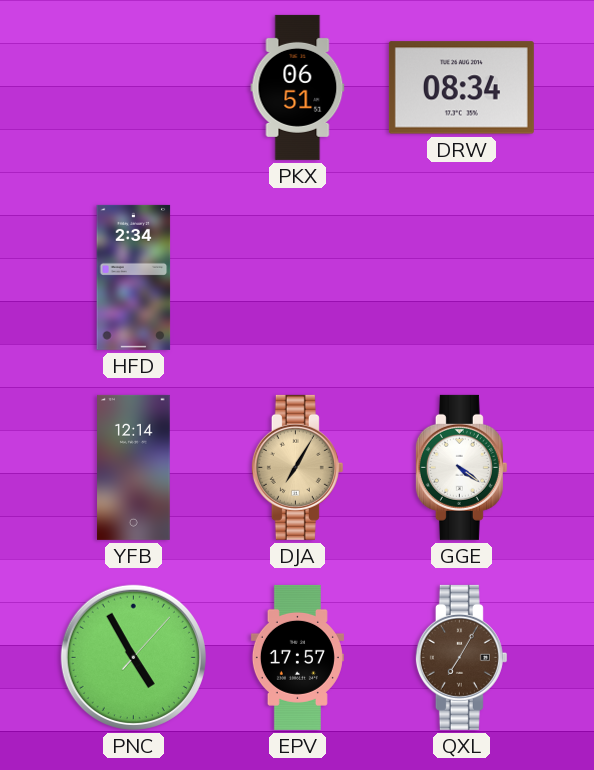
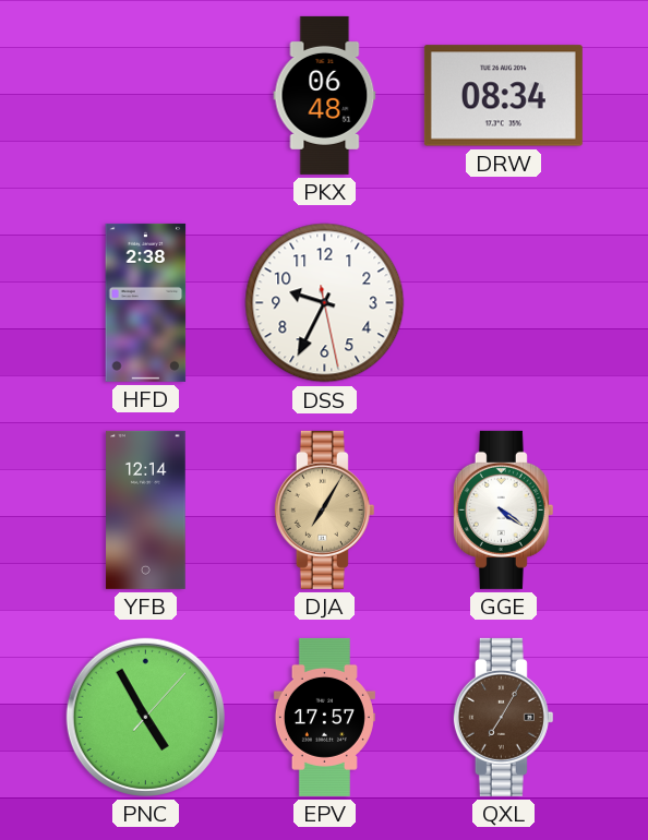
PKX: 06:51 -> 06:48
HFD: 2:34 -> 2:38
DSS: none -> 9:34
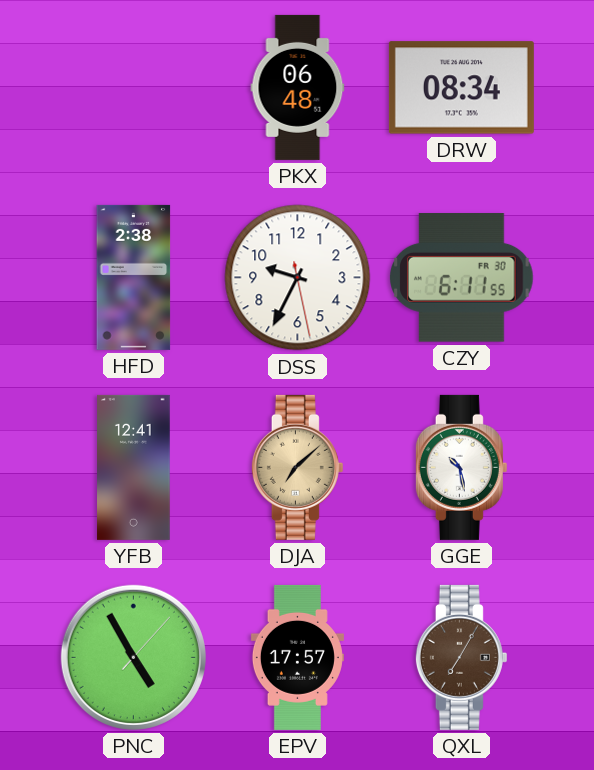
CZY: none -> 6:11
YFB: 12:14 -> 12:41
DJA: 7:05 -> 7:08
GGE: 4:21 -> 10:28
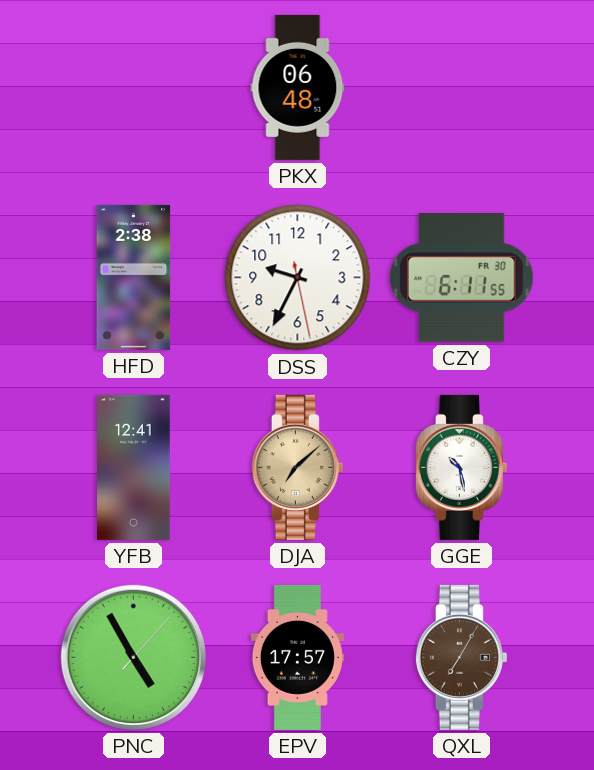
DRW: 08:34 -> none
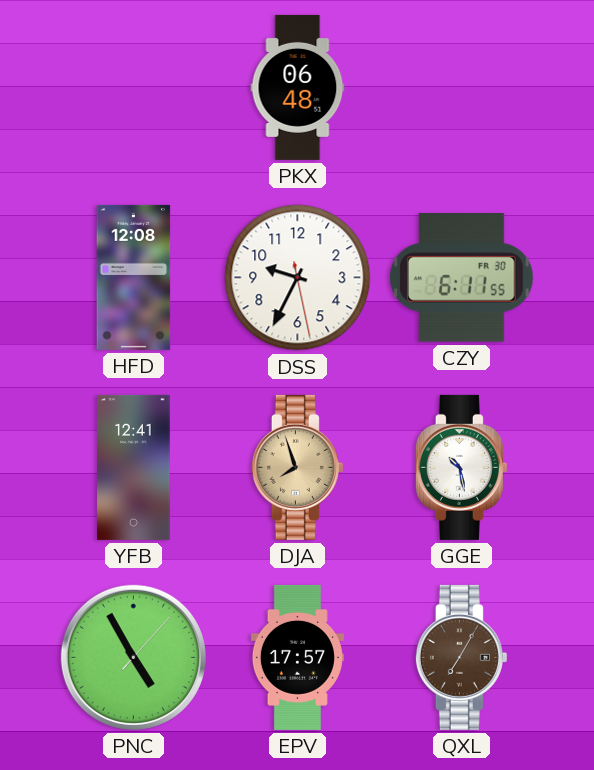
HFD: 2:38 -> 12:08
DJA: 7:08 -> 7:57
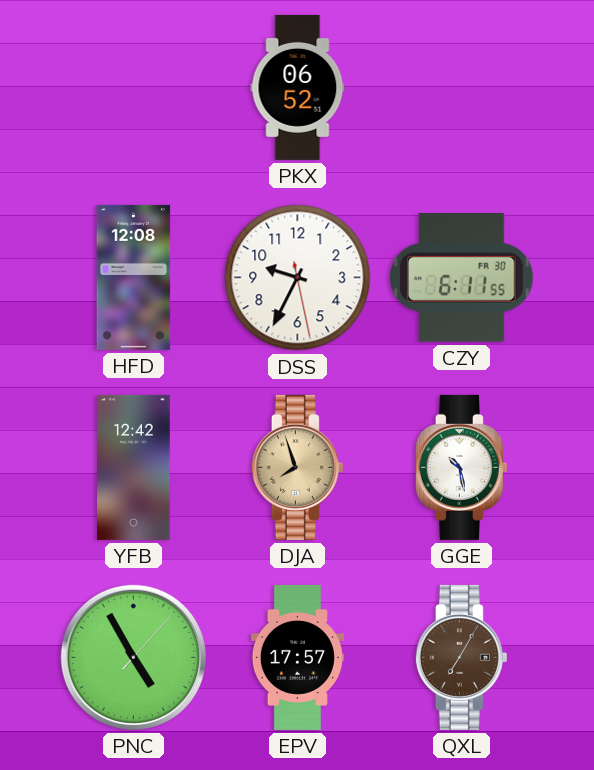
PKX: 06:48 -> 06:52
YFB: 12:41 -> 12:42
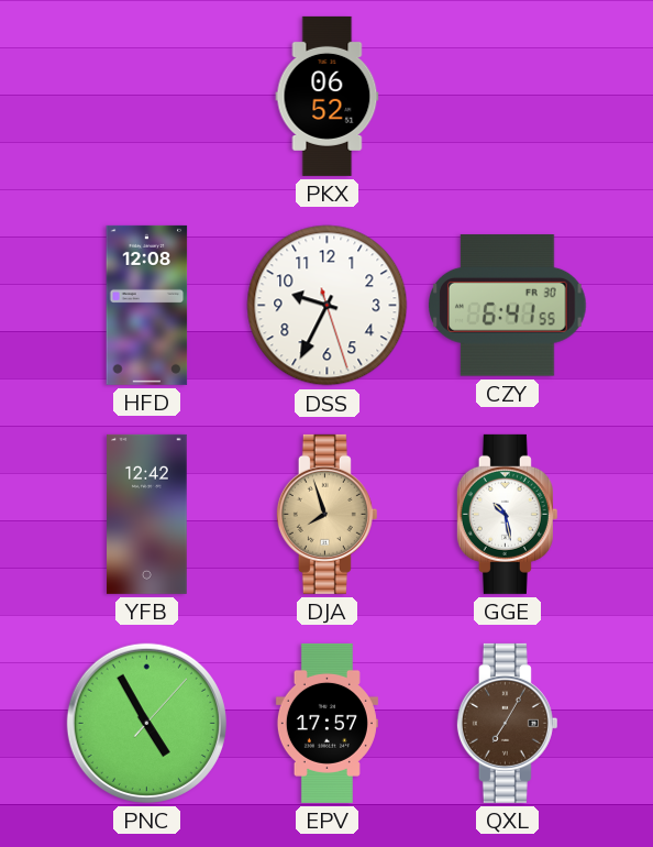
DSS: 9:34:28 -> 9:34:27
CZY: 6:11 -> 6:41
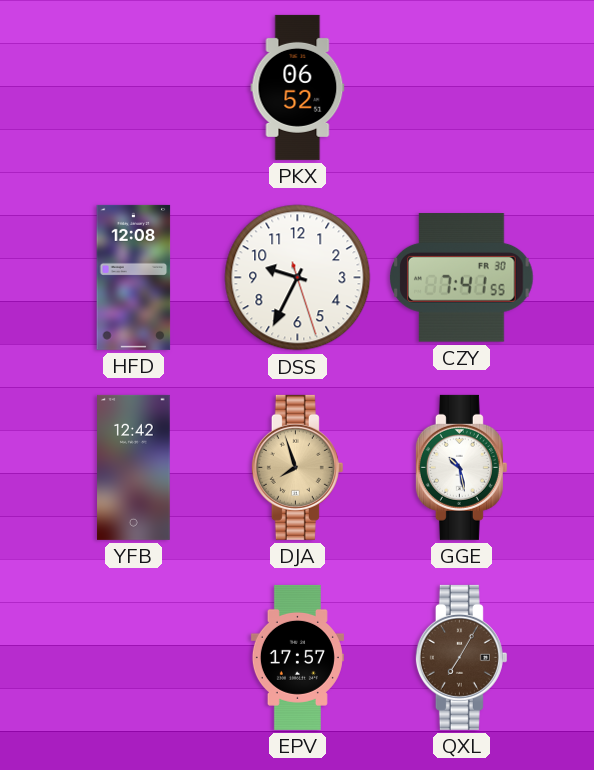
CZY: 6:41 -> 7:41
PNC: 4:55 -> none
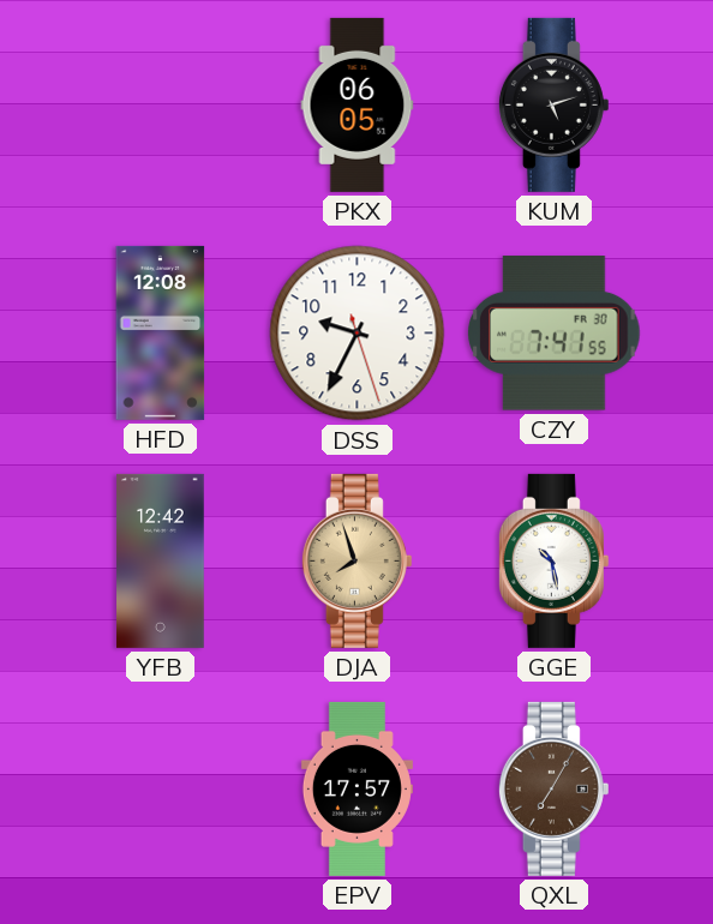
PKX: 06:52 -> 06:05
KUM: none -> 5:12
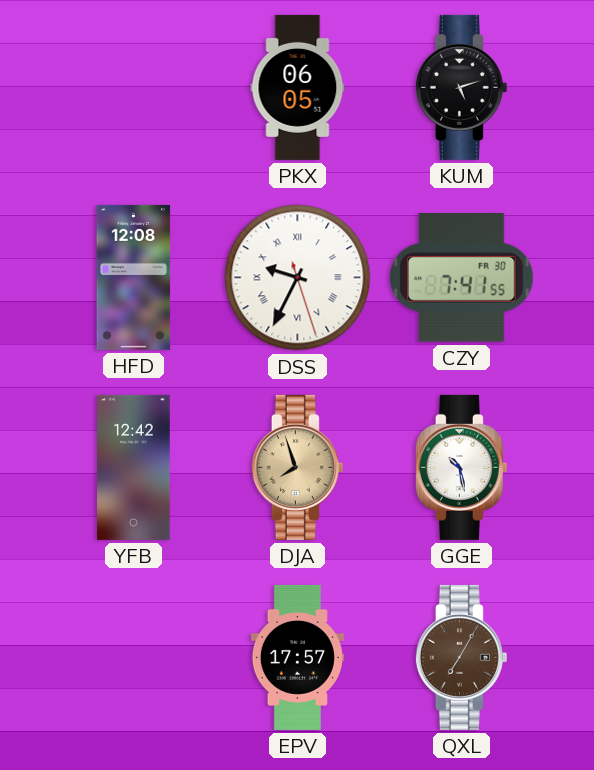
DSS numerals: Arabic -> Roman
